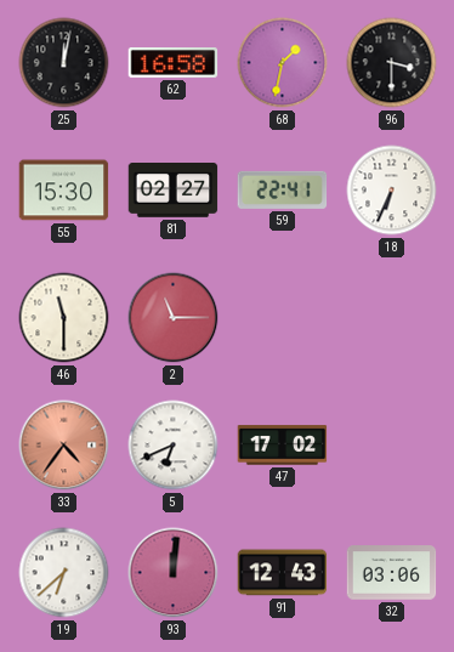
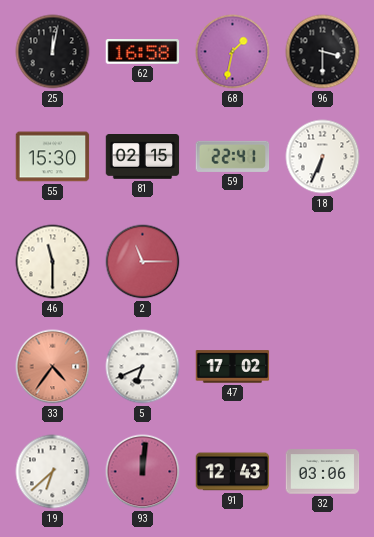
81: 02:27 -> 02:15
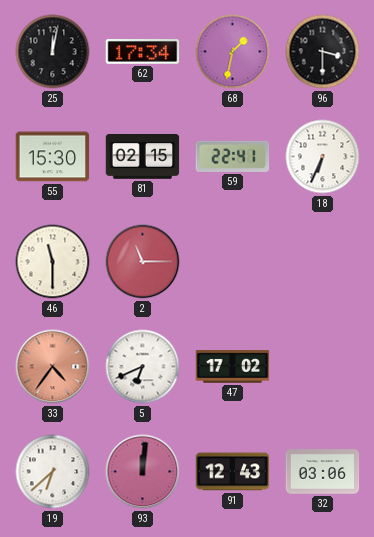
62: 16:58 -> 17:34
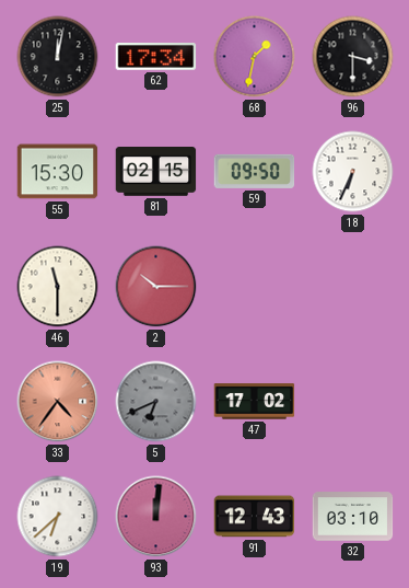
59: 22:41 -> 09:50
2: 11:15 -> 10:15
5 dial: white -> grey
32: 03:06 -> 03:10
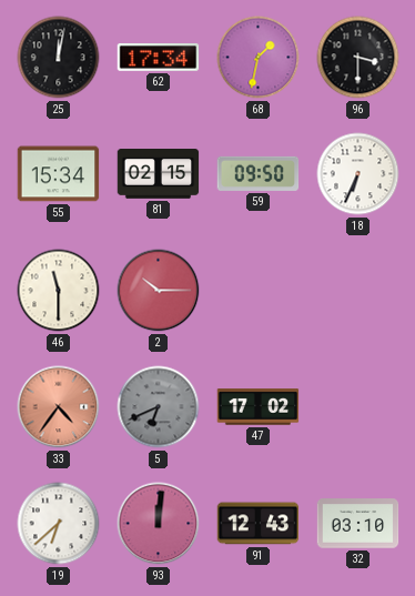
55: 15:30 -> 15:34
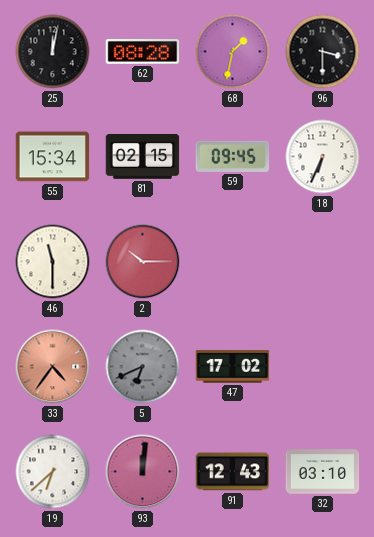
62: 17:34 -> 08:28
59: 09:50 -> 09:45
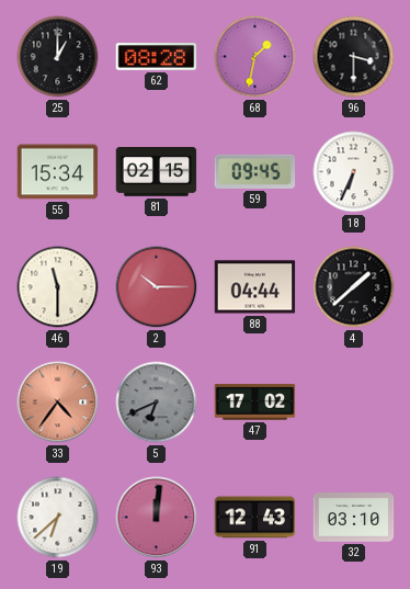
25: 12:02 -> 1:00
88: none -> 04:44
4: none -> 1:38
